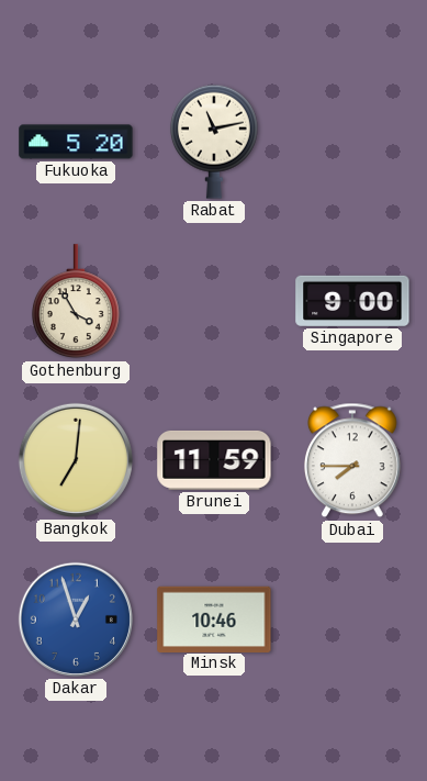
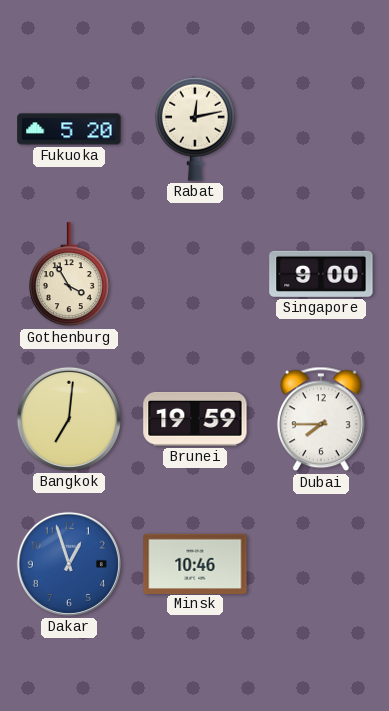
Rabat: 11:13 -> 12:13
Brunei: 11:59 -> 19:59
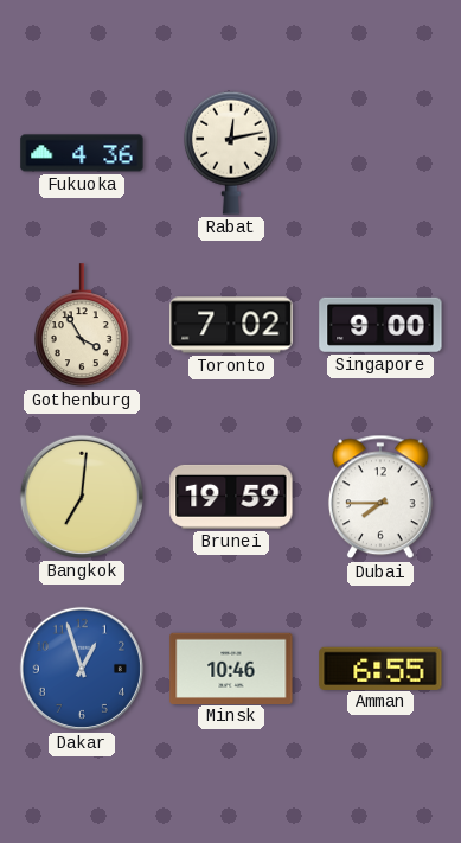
Fukuoka: 5:20 -> 4:36
Toronto: none -> 7:02
Amman: none -> 6:55
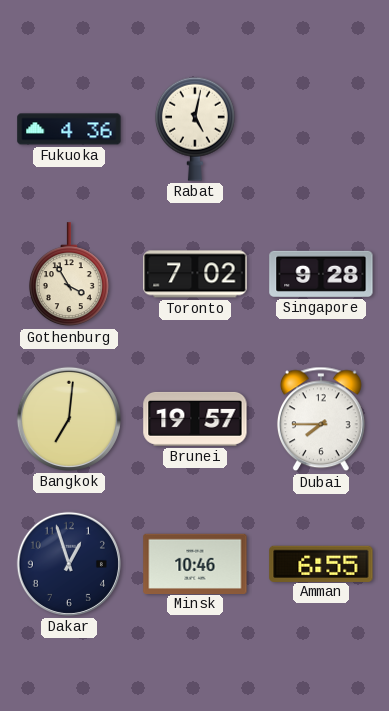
Rabat: 12:13 -> 5:02
Singapore: 9:00 -> 9:28
Brunei: 19:59 -> 19:57
Dakar dial: blue -> navy
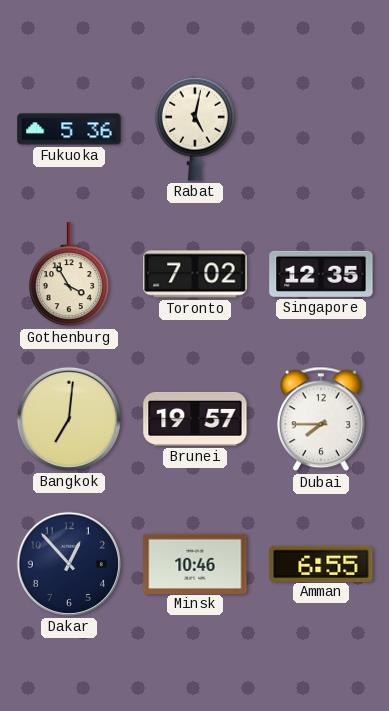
Fukuoka: 4:36 -> 5:36
Singapore: 9:28 -> 12:35
Dakar: 12:57 -> 12:53
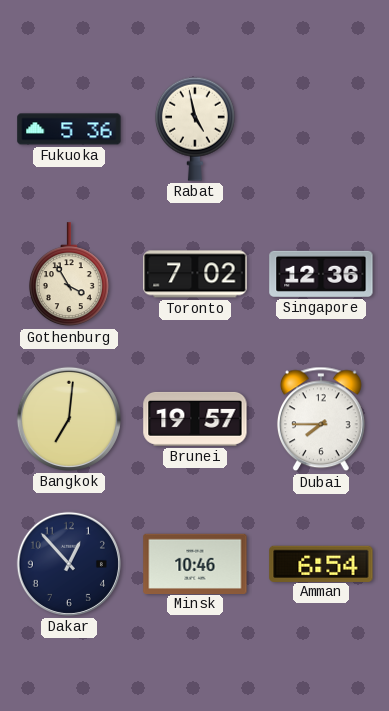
Rabat: 5:02 -> 4:58
Singapore: 12:35 -> 12:36
Amman: 6:55 -> 6:54
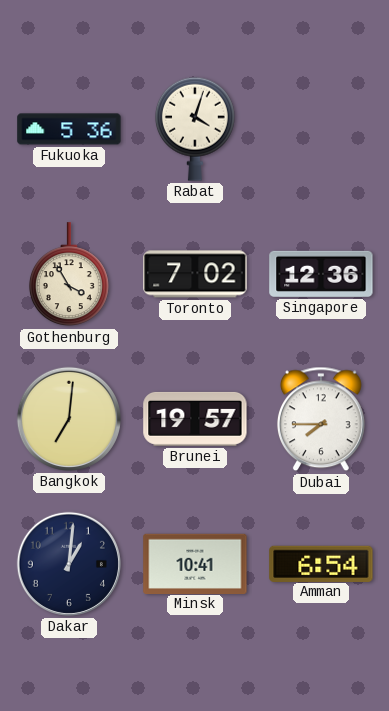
Rabat: 4:58 -> 4:03
Dakar: 12:53 -> 1:01
Minsk: 10:46 -> 10:41
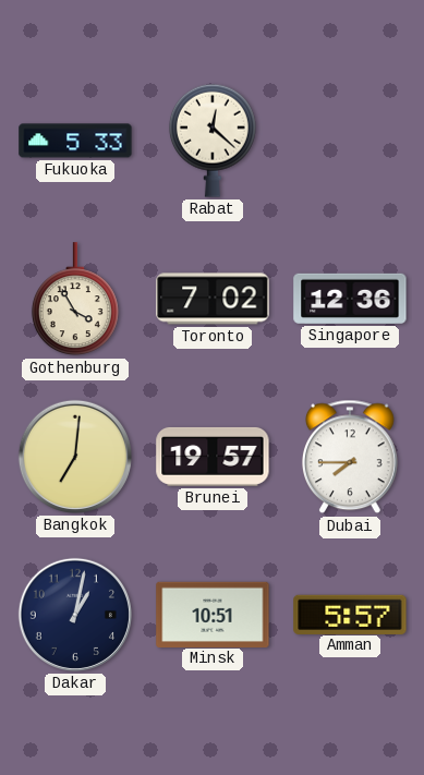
Fukuoka: 5:36 -> 5:33
Rabat: 4:03 -> 12:22
Dakar: 1:01 -> 1:02
Minsk: 10:41 -> 10:51
Amman: 6:54 -> 5:57
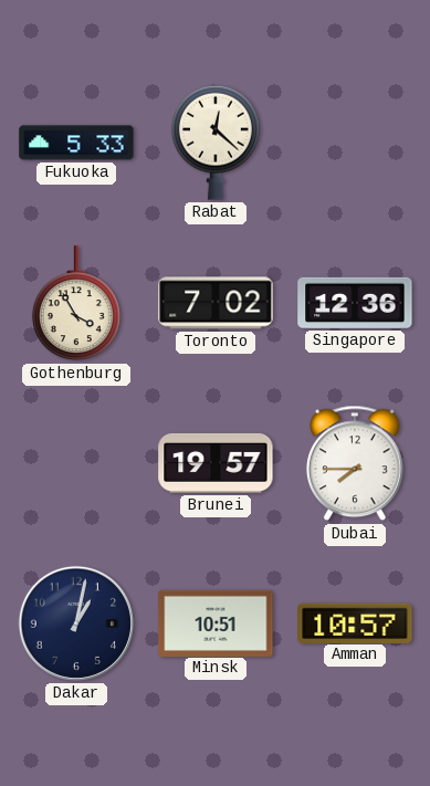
Bangkok: 7:01 -> none
Amman: 5:57 -> 10:57
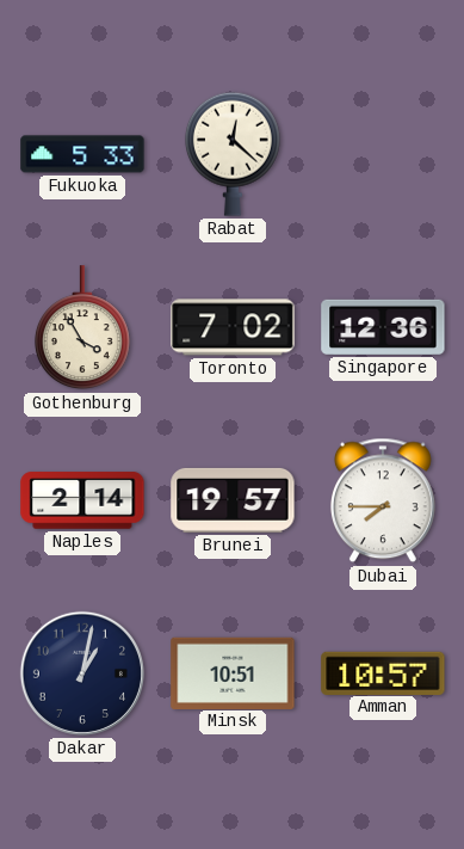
Naples: none -> 2:14
